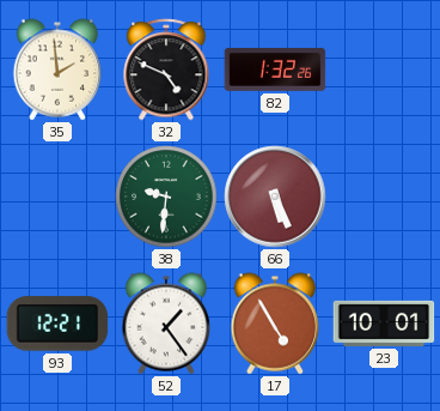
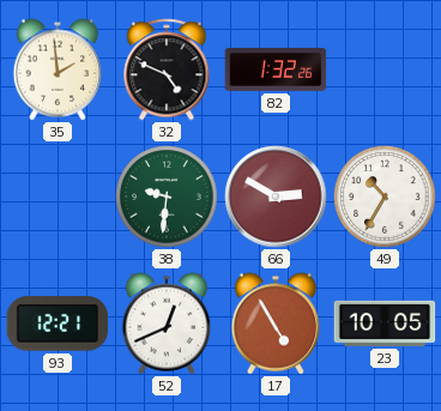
66: 5:26 -> 2:50
49: none -> 10:35
52: 1:24 -> 12:41
23: 10:01 -> 10:05
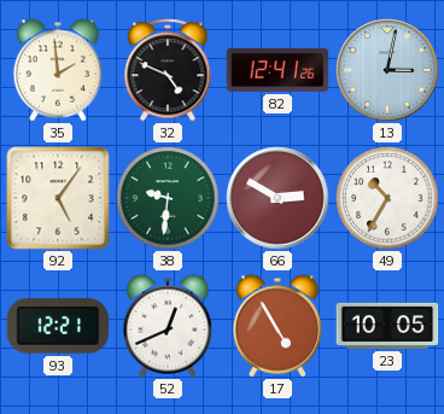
82: 1:32 -> 12:41
13: none -> 3:02
92: none -> 5:06
